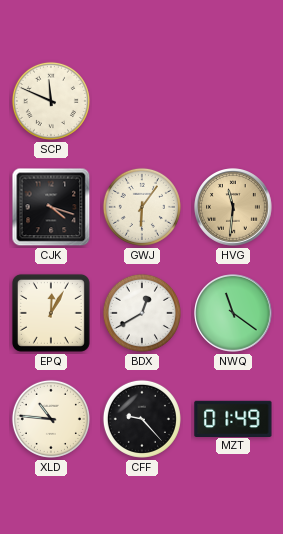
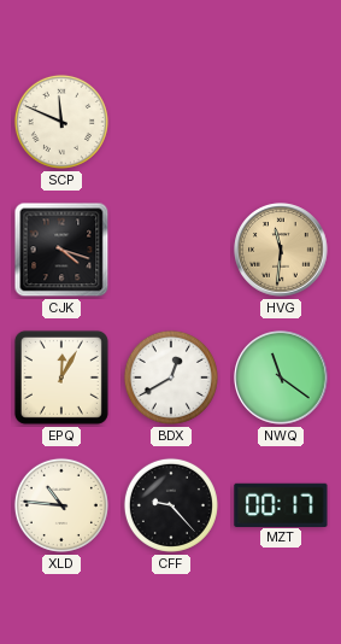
GWJ: 6:06 -> none
MZT: 01:49 -> 00:17
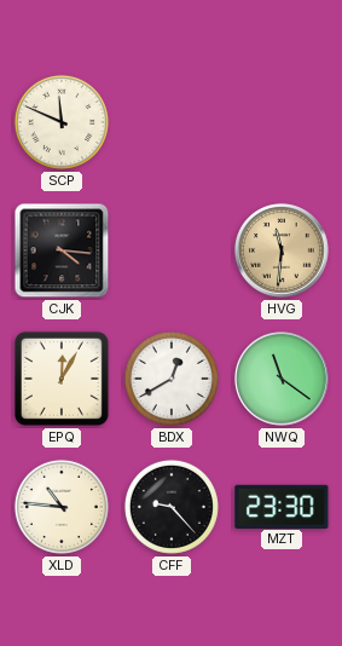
CJK: 4:18 -> 4:16
MZT: 00:17 -> 23:30
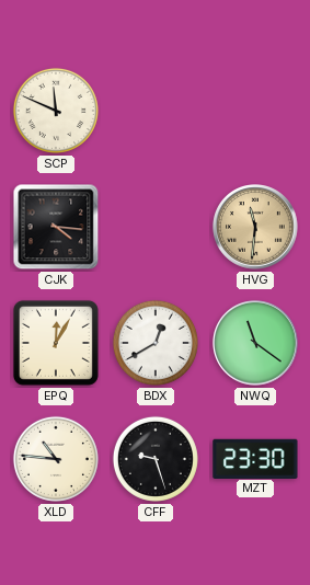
CFF: 9:23 -> 9:27
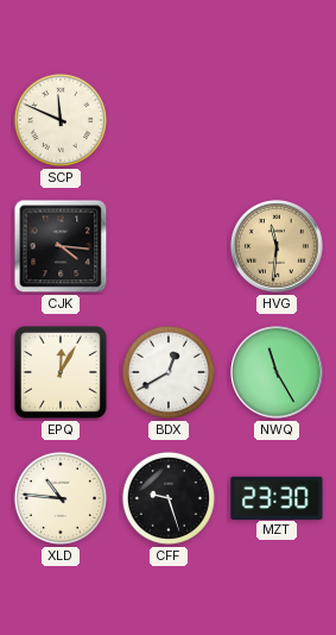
NWQ: 11:21 -> 11:25
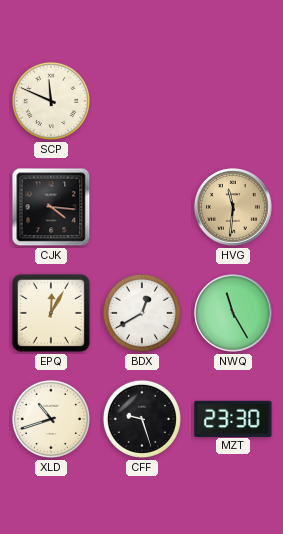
XLD: 10:46 -> 10:42
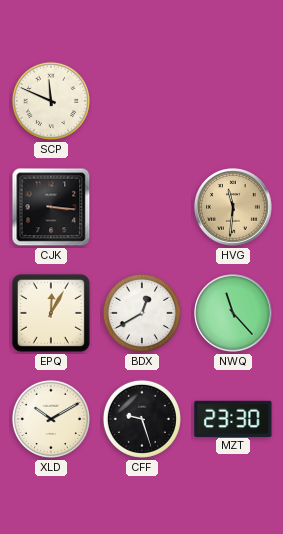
CJK: 4:16 -> 3:16
NWQ: 11:25 -> 11:23
XLD: 10:42 -> 10:10
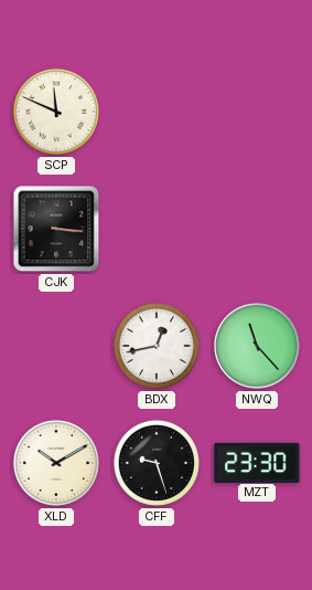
HVG: 11:31 -> none
EPQ: 12:05 -> none
BDX: 12:40 -> 12:43
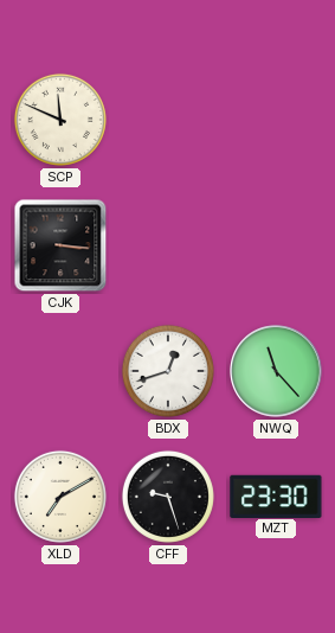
BDX: 12:43 -> 12:42
XLD: 10:10 -> 7:10
